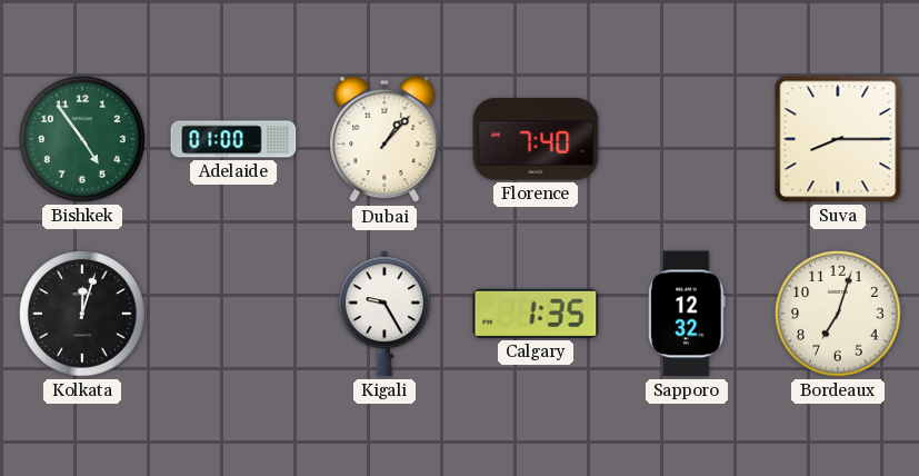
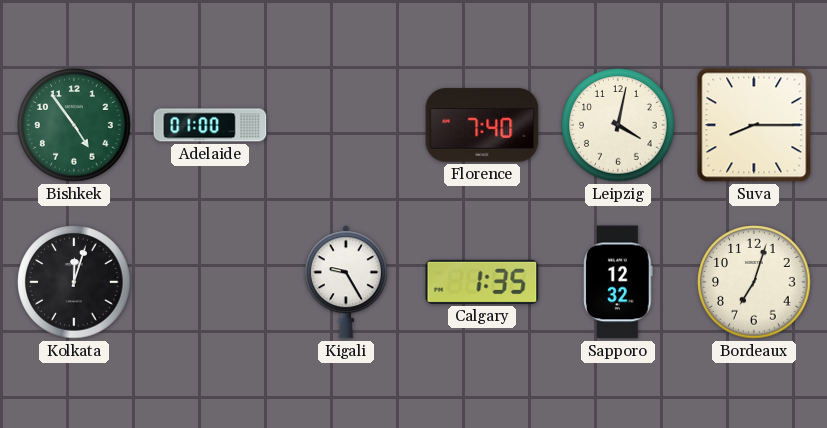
Dubai: 1:07 -> none
Leipzig: none -> 4:02
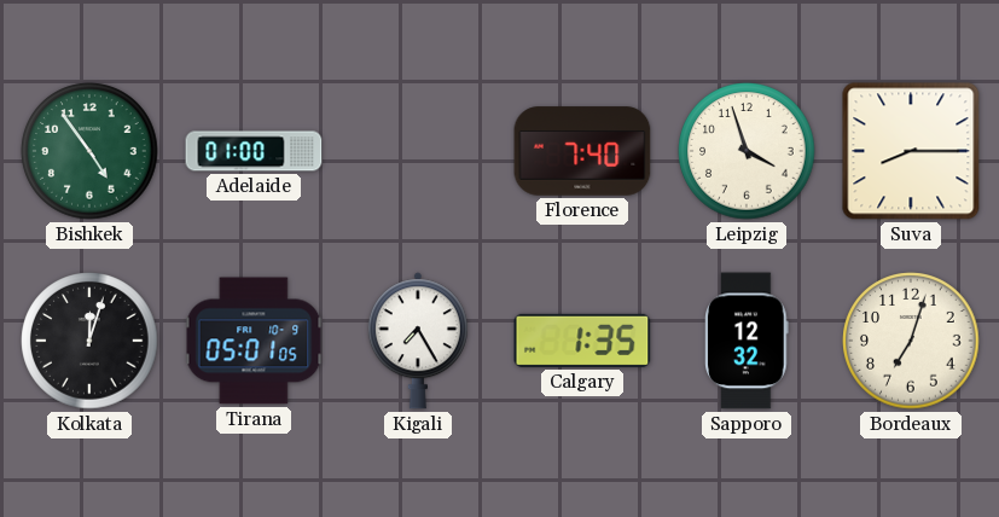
Leipzig: 4:02 -> 3:57
Tirana: none -> 05:01
Kigali: 9:25 -> 7:25
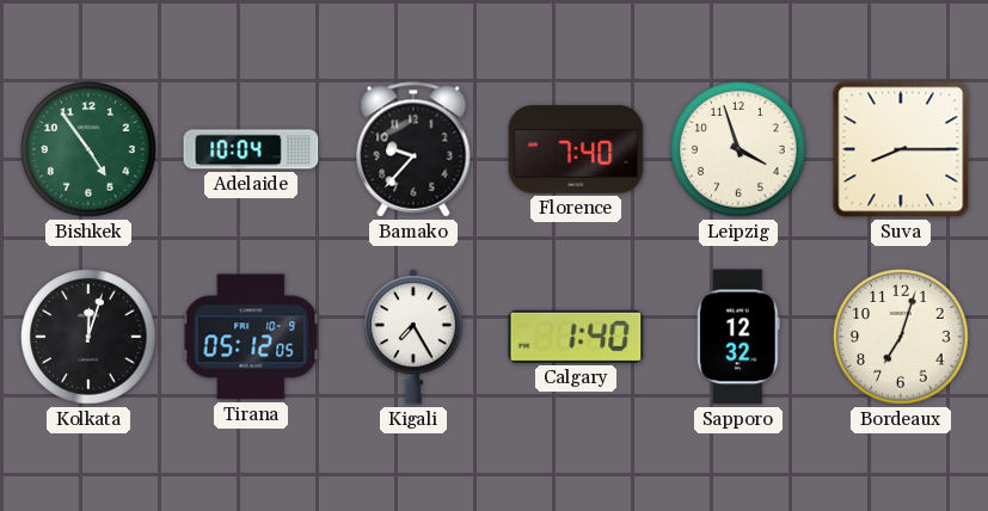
Adelaide: 01:00 -> 10:04
Bamako: none -> 9:37
Tirana: 05:01 -> 05:12
Calgary: 1:35 -> 1:40
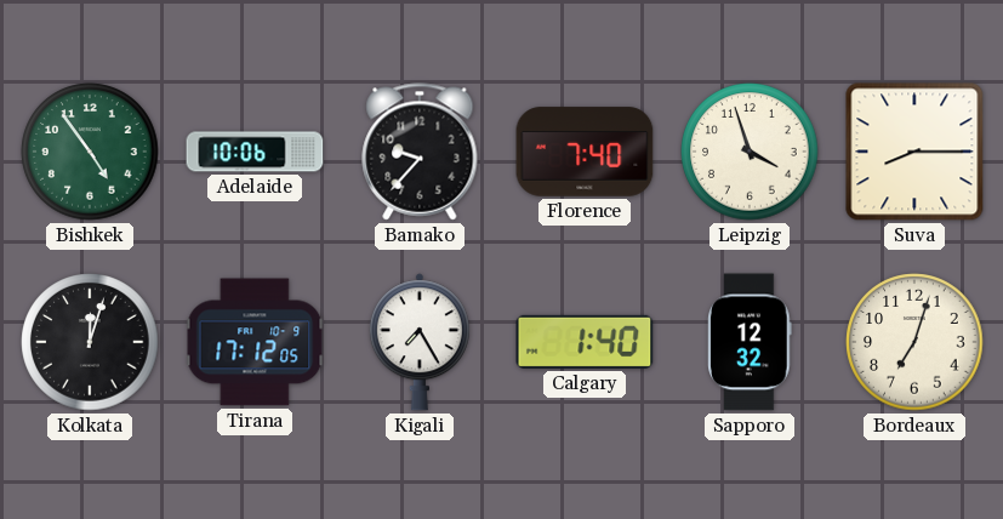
Adelaide: 10:04 -> 10:06
Tirana: 05:12 -> 17:12
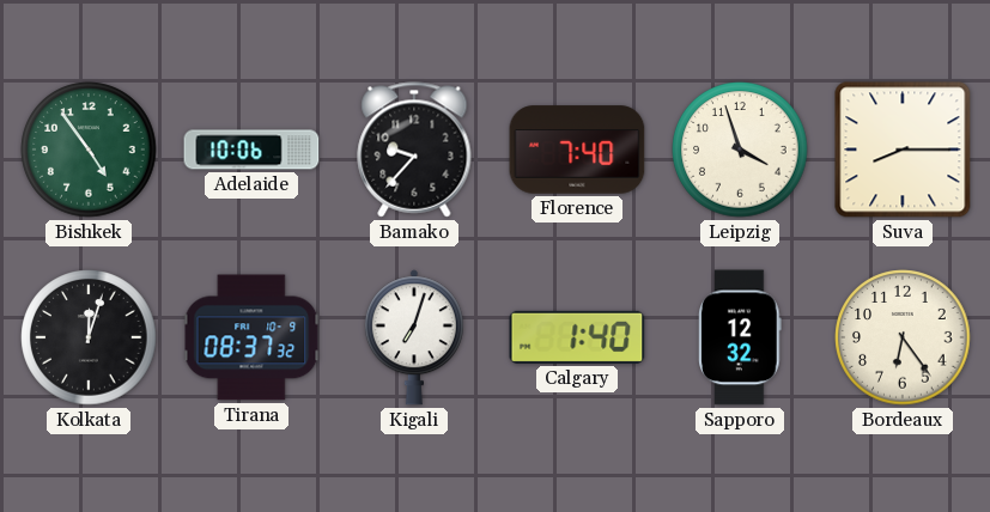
Tirana: 17:12 -> 08:37
Kigali: 7:25 -> 7:03
Bordeaux: 7:03 -> 6:24
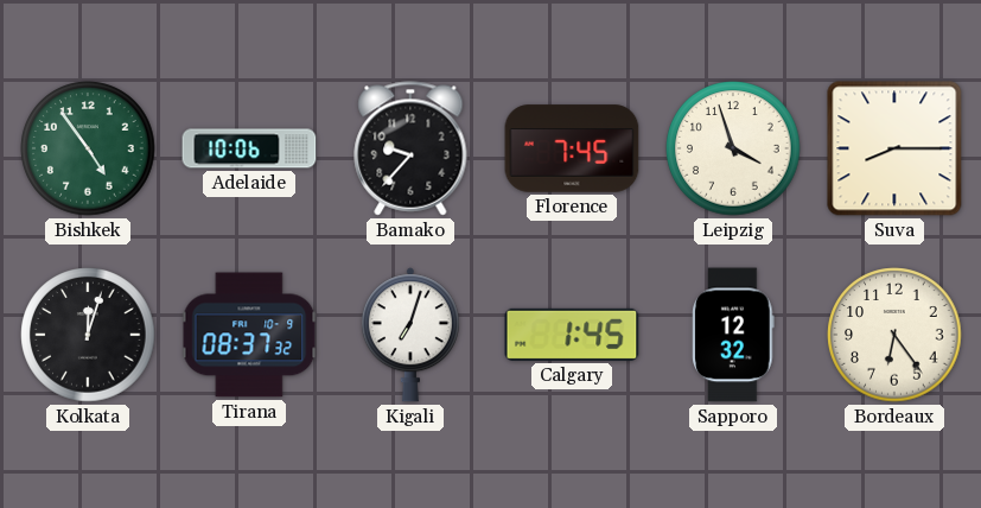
Florence: 7:40 -> 7:45
Calgary: 1:40 -> 1:45
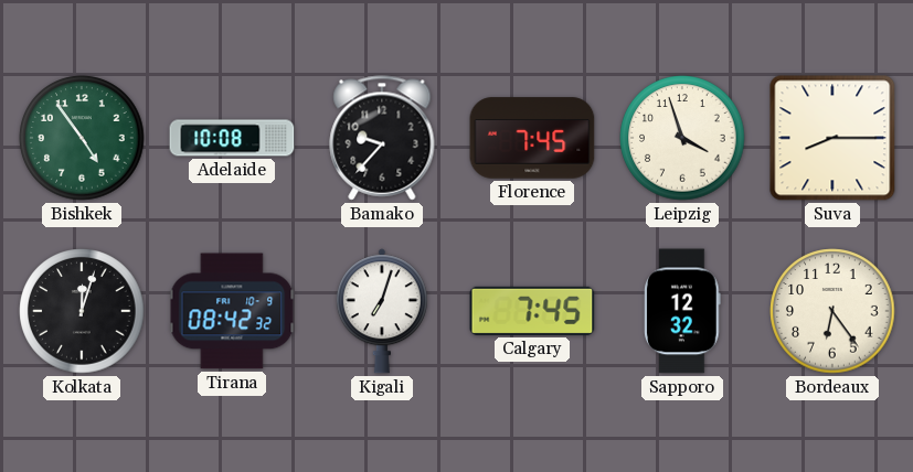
Adelaide: 10:06 -> 10:08
Tirana: 08:37 -> 08:42
Calgary: 1:45 -> 7:45
